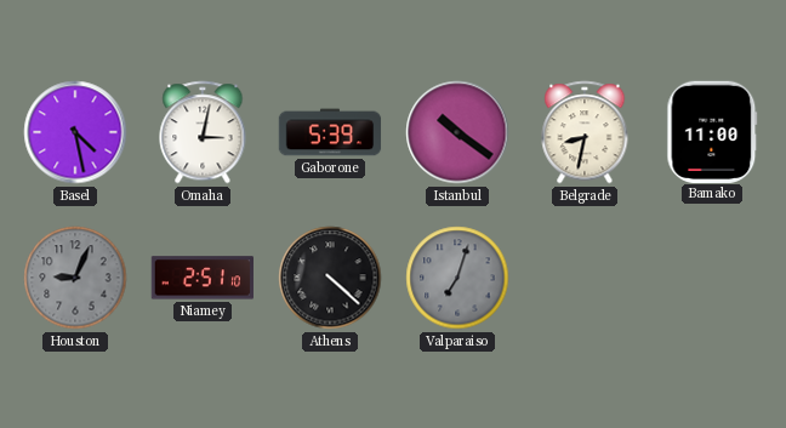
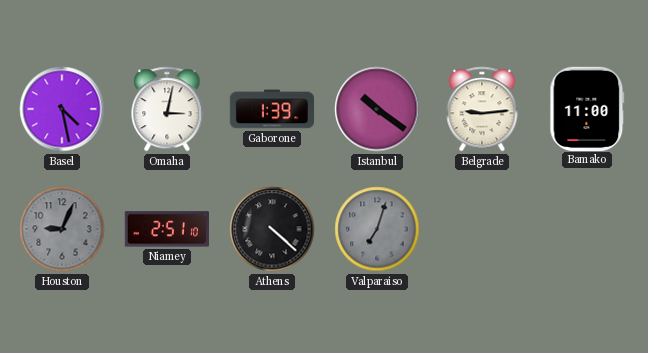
Gaborone: 5:39 -> 1:39
Belgrade: 8:32 -> 9:14
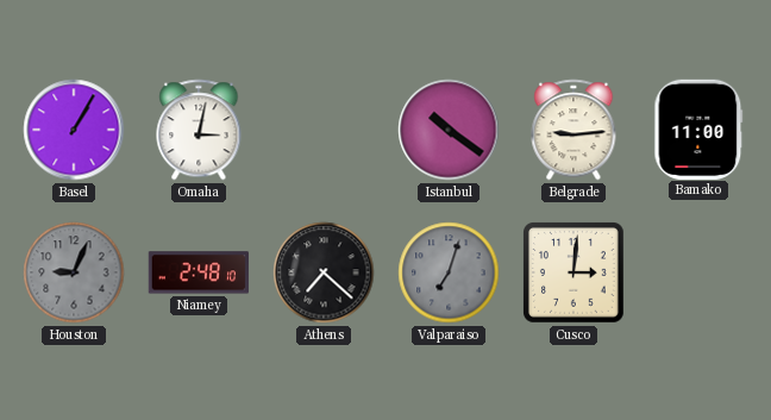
Basel: 4:28 -> 1:05
Gaborone: 1:39 -> none
Niamey: 2:51 -> 2:48
Athens: 4:22 -> 7:22
Cusco: none -> 3:01
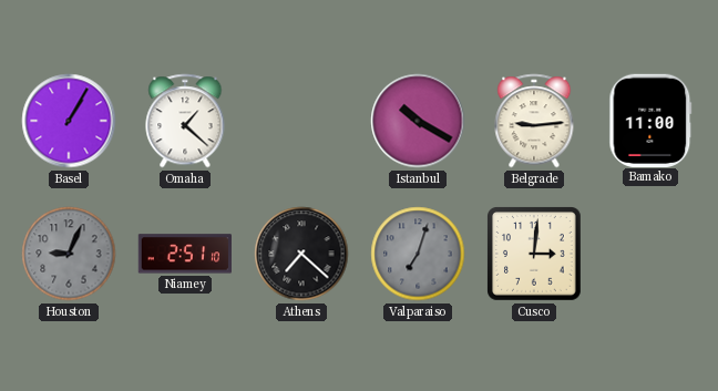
Omaha: 3:02 -> 1:22
Istanbul: 10:21 -> 10:20
Niamey: 2:48 -> 2:51
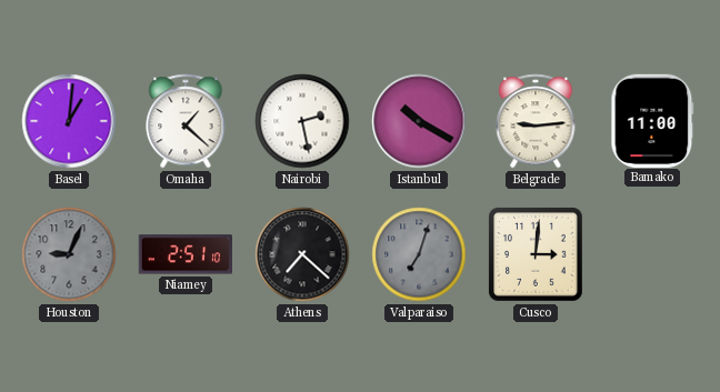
Basel: 1:05 -> 1:01
Nairobi: none -> 2:28
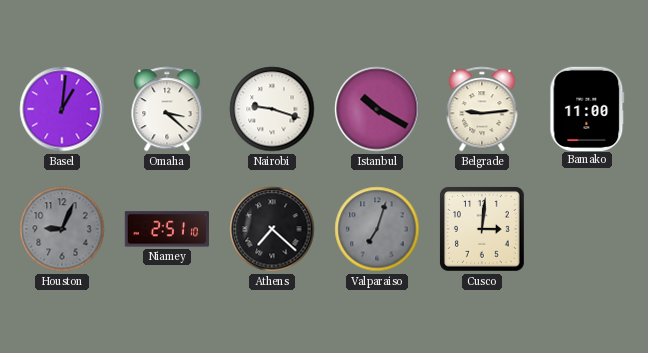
Omaha: 1:22 -> 3:22
Nairobi: 2:28 -> 9:18
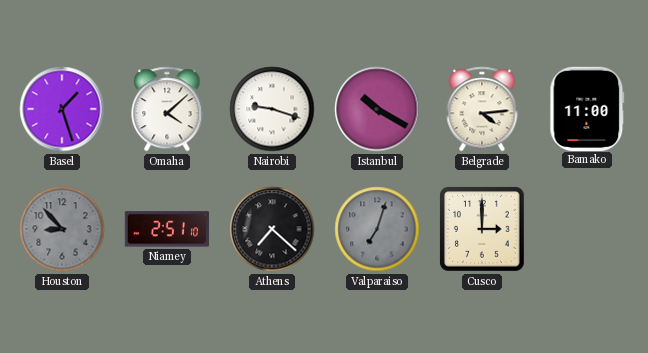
Basel: 1:01 -> 1:27
Omaha: 3:22 -> 4:08
Belgrade: 9:14 -> 4:14
Houston: 9:04 -> 8:53
Cusco: 3:01 -> 3:00
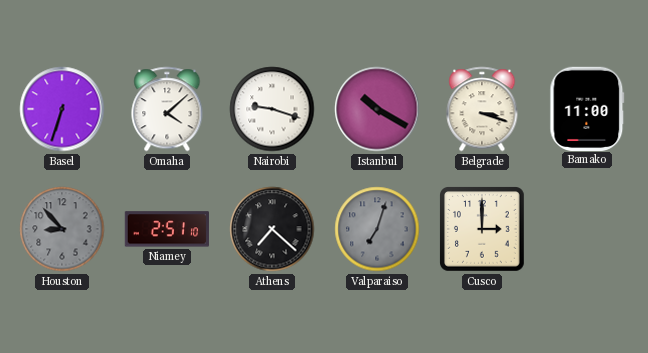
Basel: 1:27 -> 6:33
Belgrade: 4:14 -> 3:18
